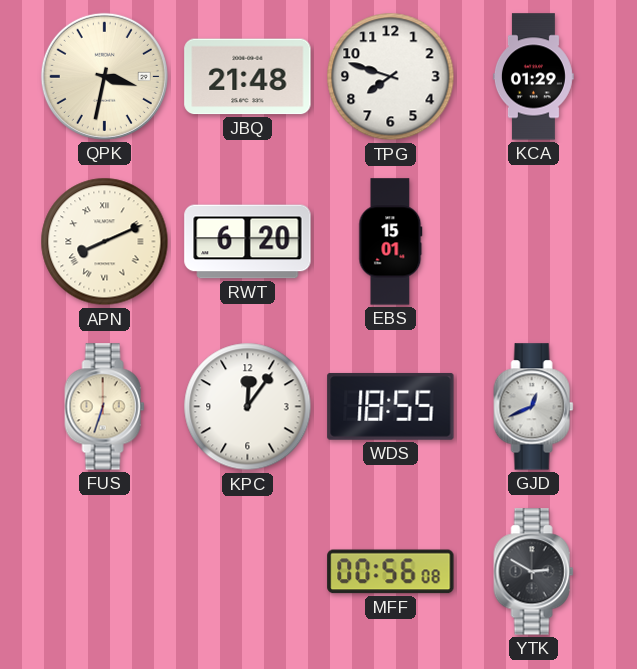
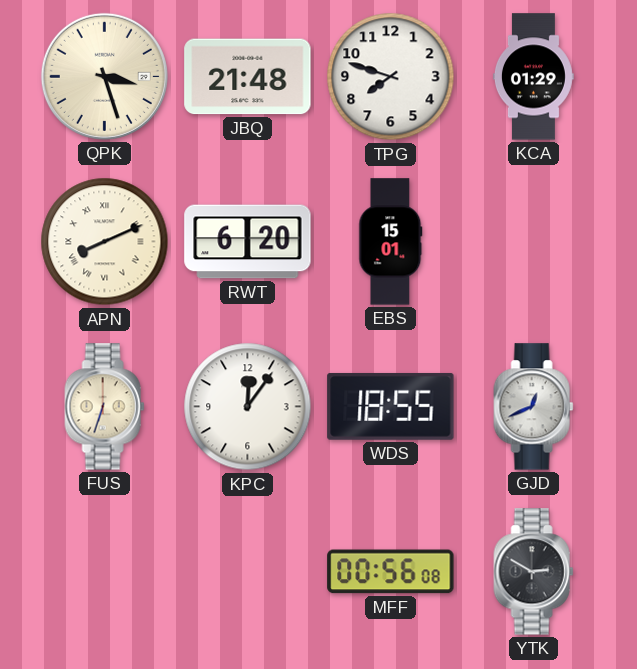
QPK: 3:32 -> 3:27
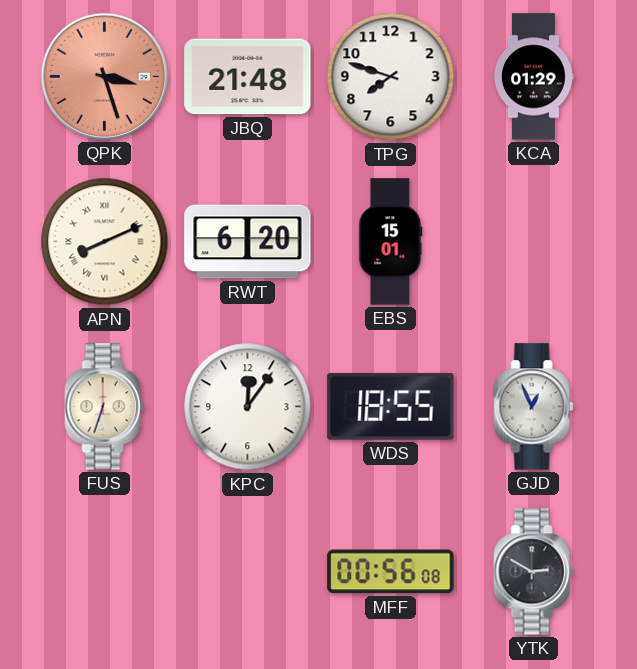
QPK dial: cream -> salmon
GJD: 12:41 -> 12:56
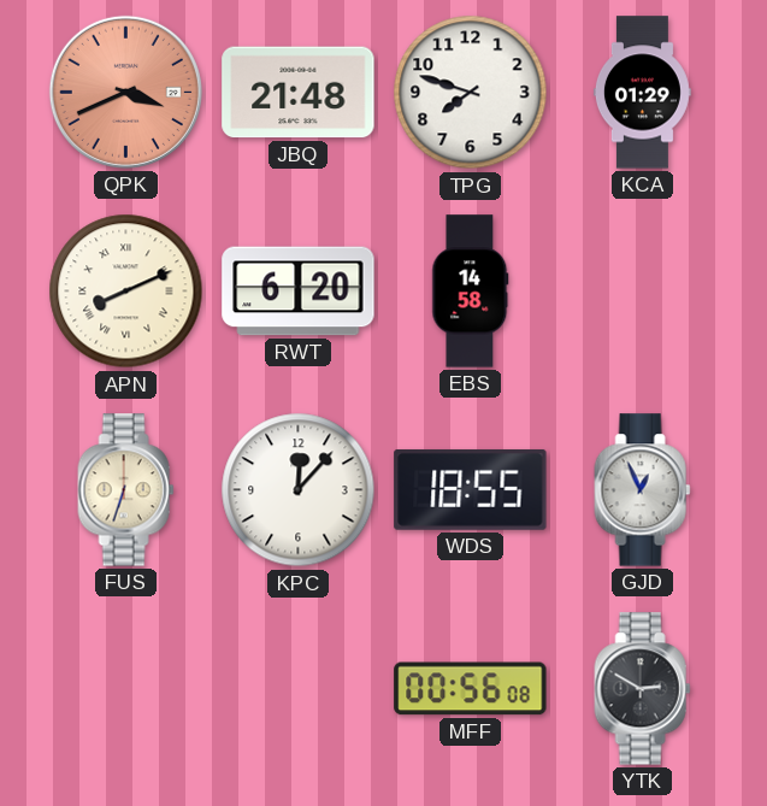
QPK: 3:27 -> 3:41
EBS: 15:01 -> 14:58
KPC: 12:06 -> 12:07
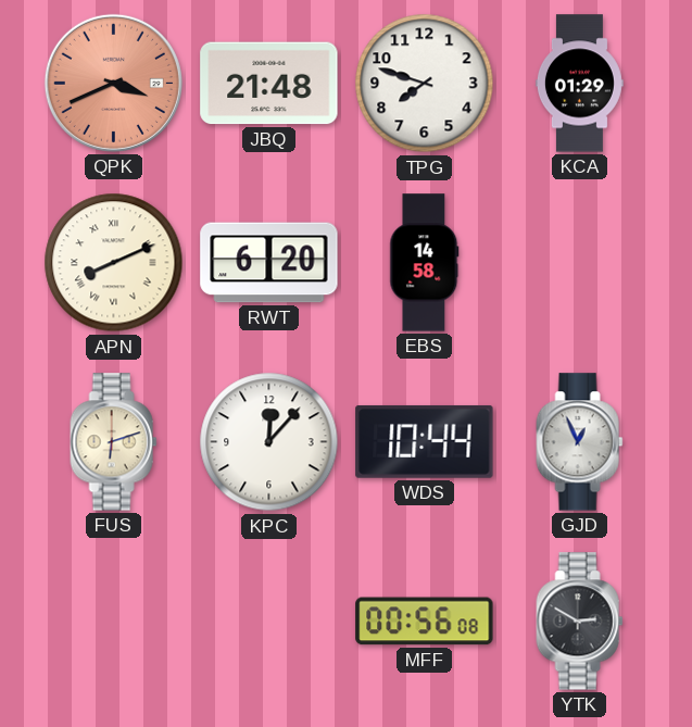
FUS: 6:33 -> 6:12
WDS: 18:55 -> 10:44
